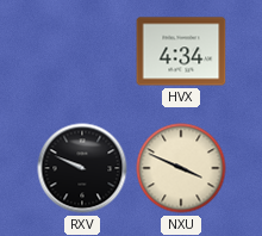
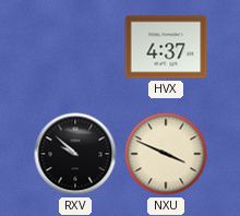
HVX: 4:34 -> 4:37
RXV: 9:49 -> 9:52
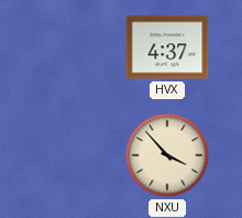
RXV: 9:52 -> none
NXU: 3:49 -> 3:53
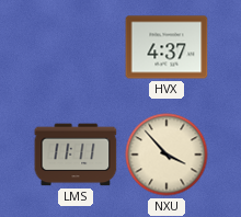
LMS: none -> 11:11
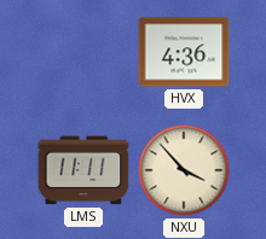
HVX: 4:37 -> 4:36
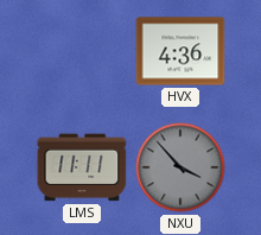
NXU dial: cream -> grey
